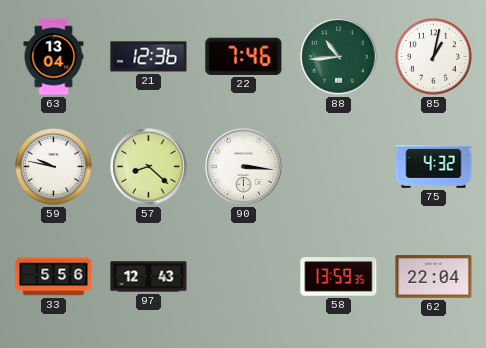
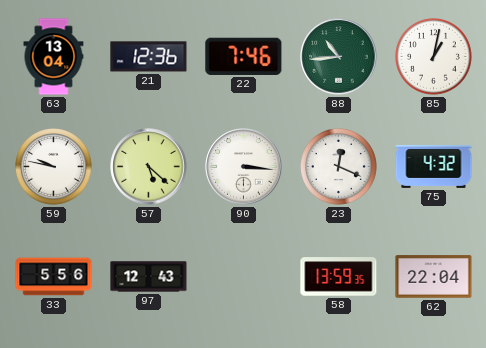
57: 8:22 -> 5:22
23: none -> 12:19
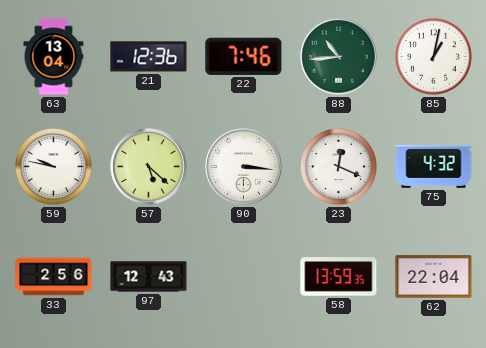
33: 5:56 -> 2:56
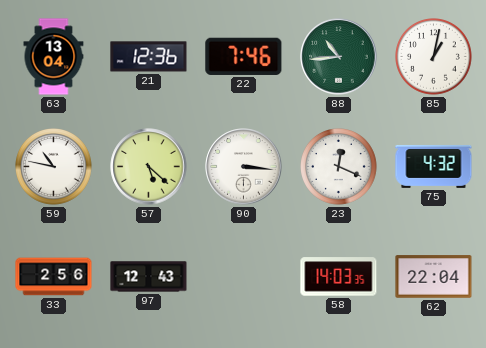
59: 9:47 -> 10:47
58: 13:59 -> 14:03
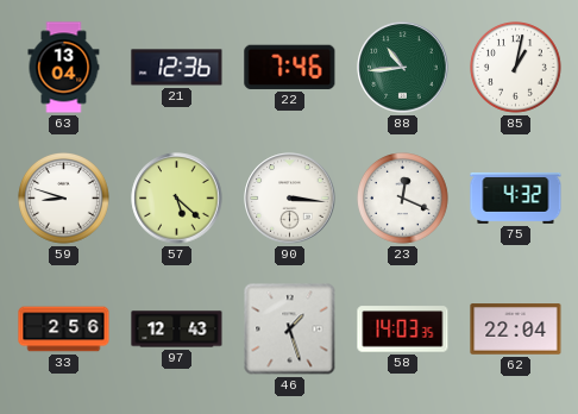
59: 10:47 -> 8:48
46: none -> 1:27
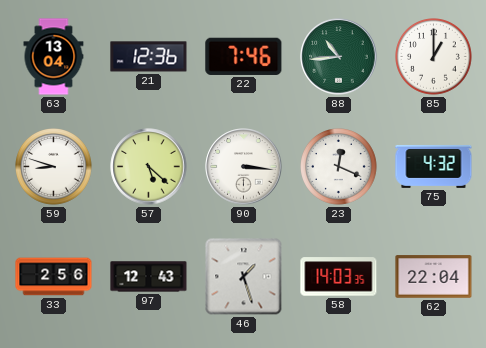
85: 1:02 -> 1:00
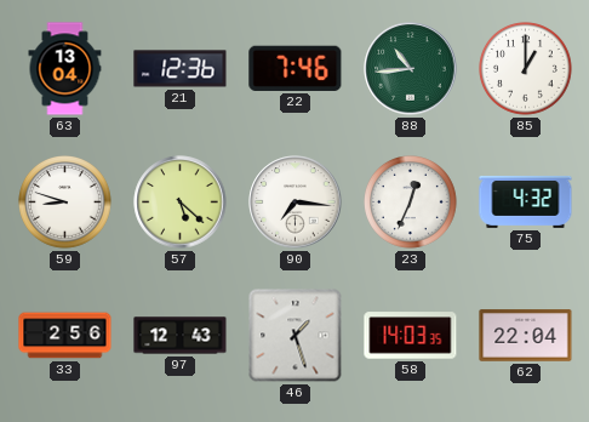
90: 3:16 -> 7:16
23: 12:19 -> 12:34
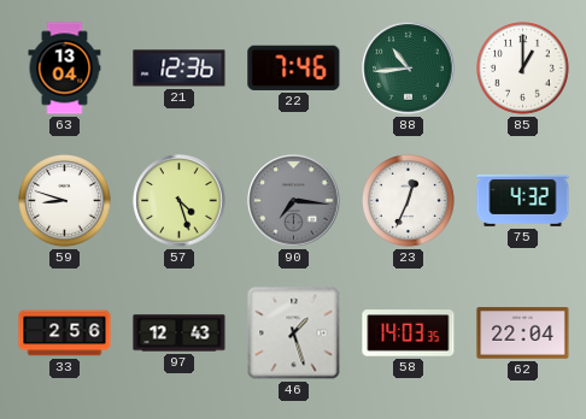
57: 5:22 -> 4:27
90 dial: white -> grey
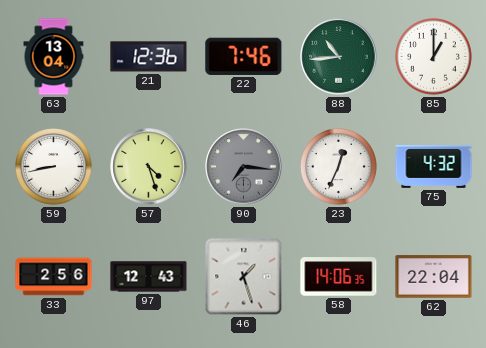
59: 8:48 -> 8:43
58: 14:03 -> 14:06
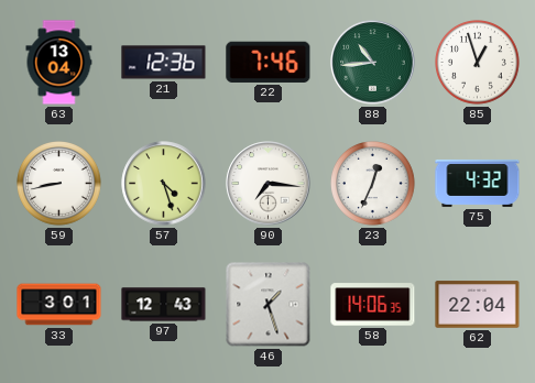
85: 1:00 -> 12:57
90 dial: grey -> white
33: 2:56 -> 3:01
